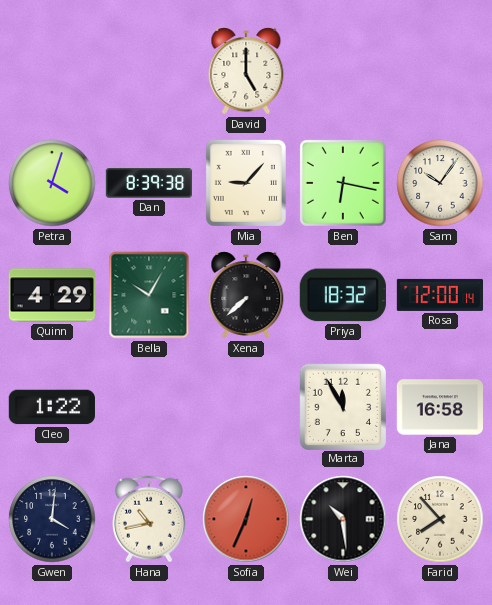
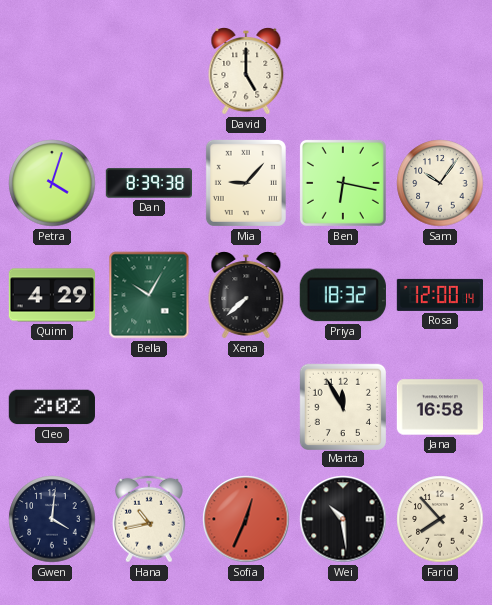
Cleo: 1:22 -> 2:02
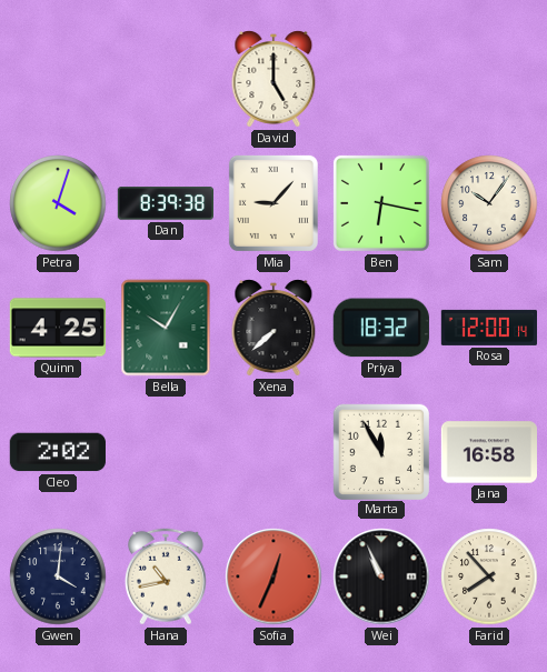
Quinn: 4:29 -> 4:25
Wei: 10:29 -> 10:56
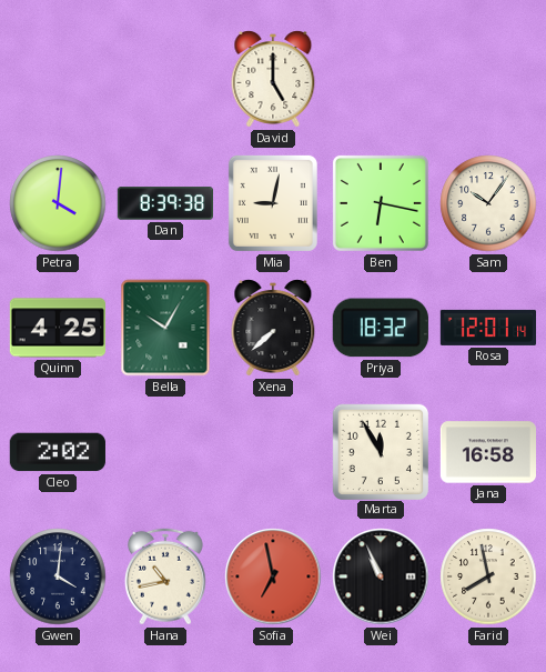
Petra: 4:03 -> 4:01
Mia: 9:07 -> 9:02
Rosa: 12:00 -> 12:01
Sofia: 12:34 -> 6:58
Farid: 7:53 -> 7:58
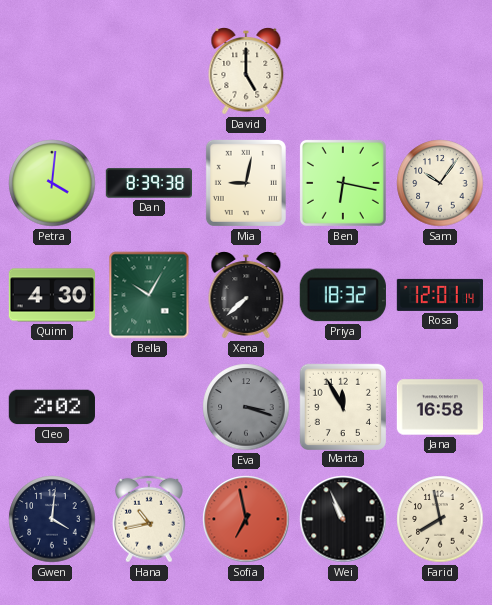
Quinn: 4:25 -> 4:30
Eva: none -> 3:18
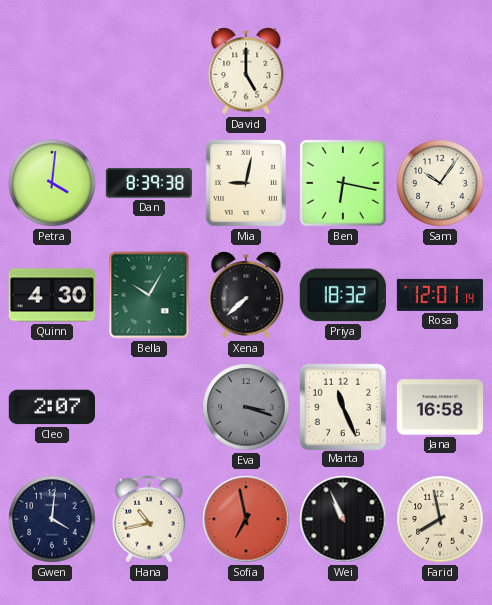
Cleo: 2:02 -> 2:07
Marta: 11:55 -> 11:26
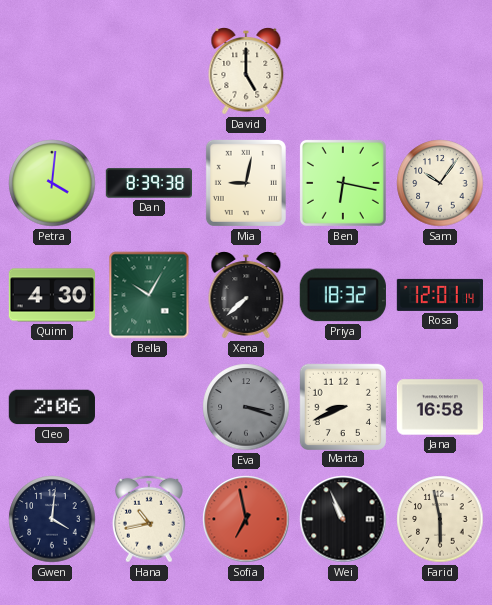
Cleo: 2:07 -> 2:06
Marta: 11:26 -> 8:41
Farid: 7:58 -> 5:58
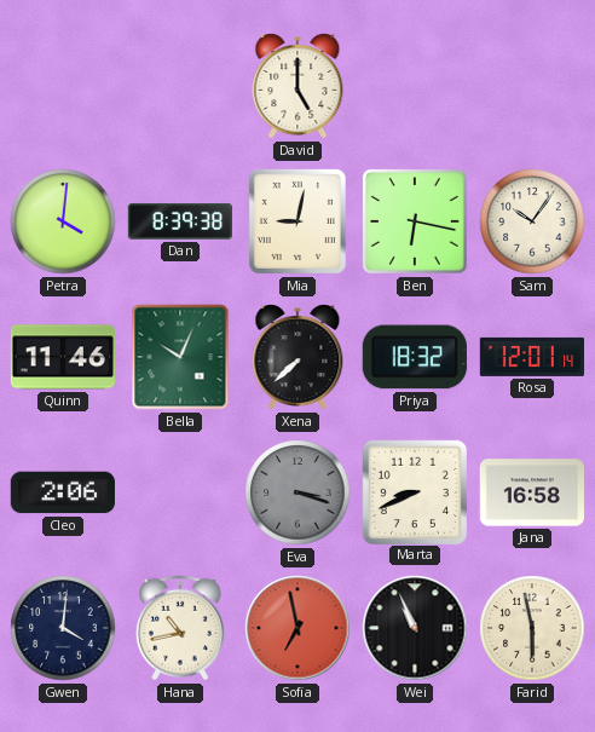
Quinn: 4:30 -> 11:46
Bella: 10:05 -> 10:04
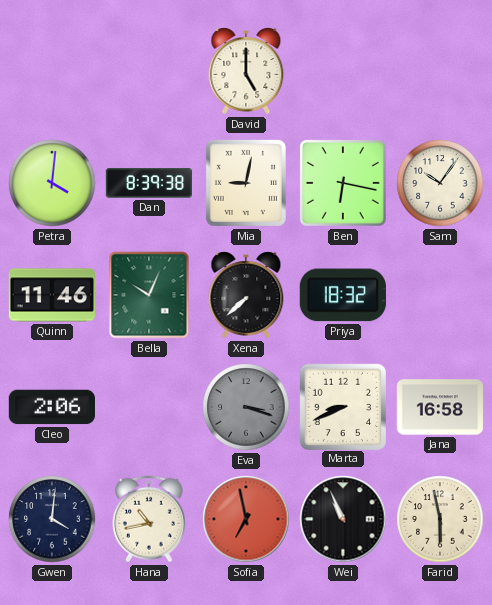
Rosa: 12:01 -> none
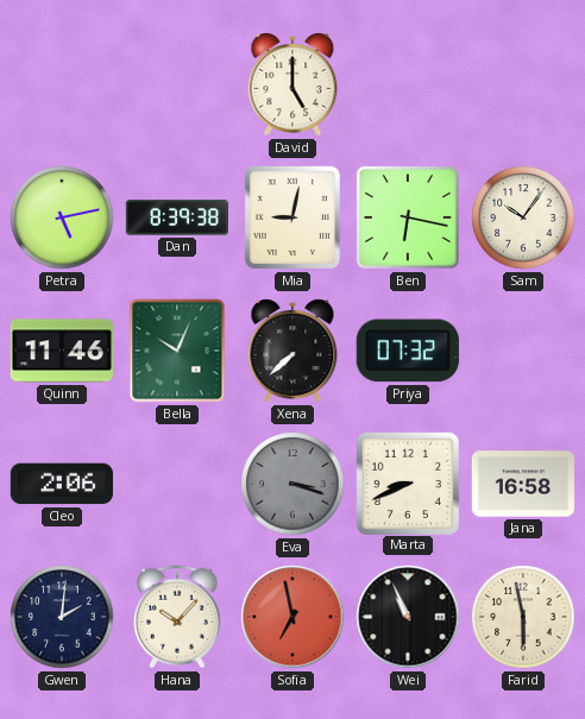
Petra: 4:01 -> 5:13
Priya: 18:32 -> 07:32
Gwen: 4:01 -> 2:01
Hana: 10:43 -> 10:07
